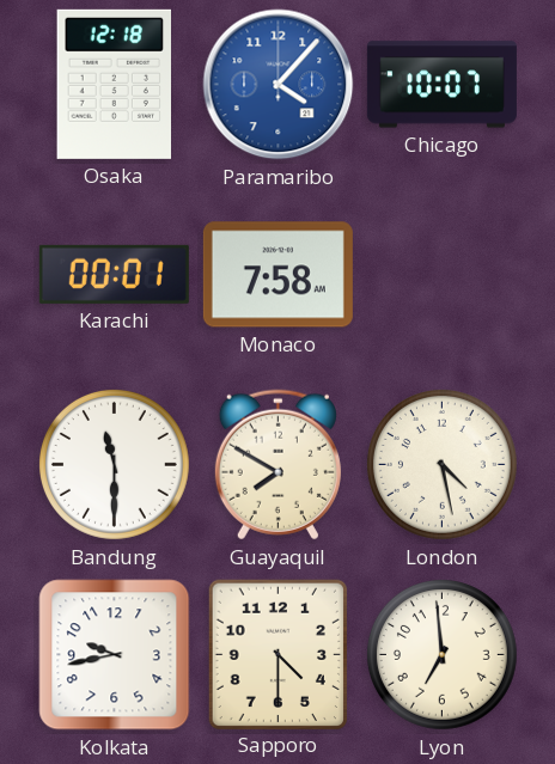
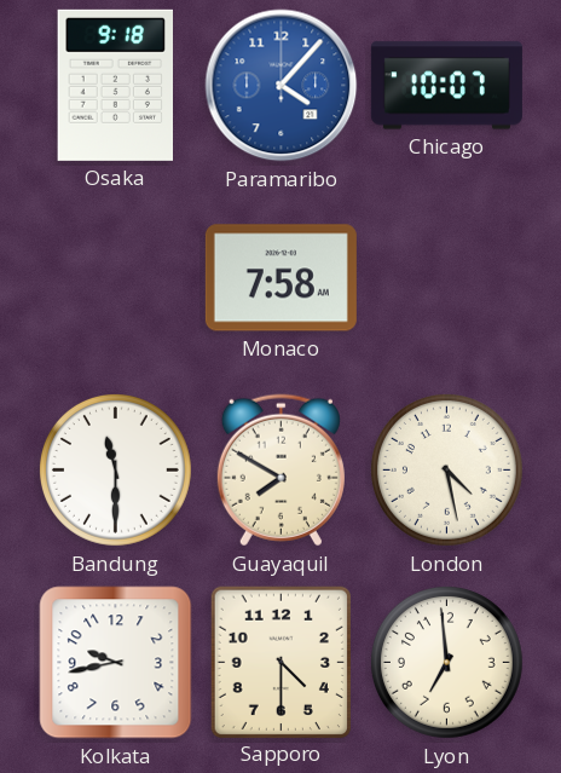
Osaka: 12:18 -> 9:18
Karachi: 00:01 -> none
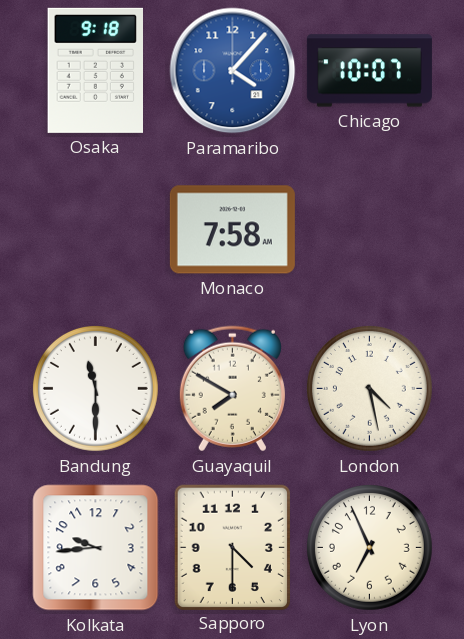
Kolkata: 9:43 -> 9:44
Lyon: 6:59 -> 6:56
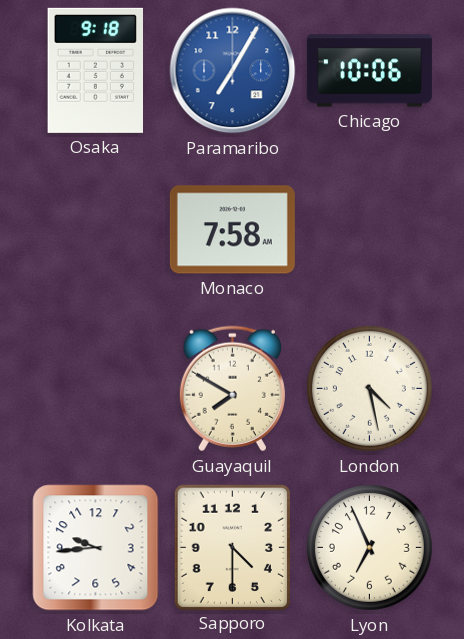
Paramaribo: 4:07 -> 7:05
Chicago: 10:07 -> 10:06
Bandung: 11:30 -> none
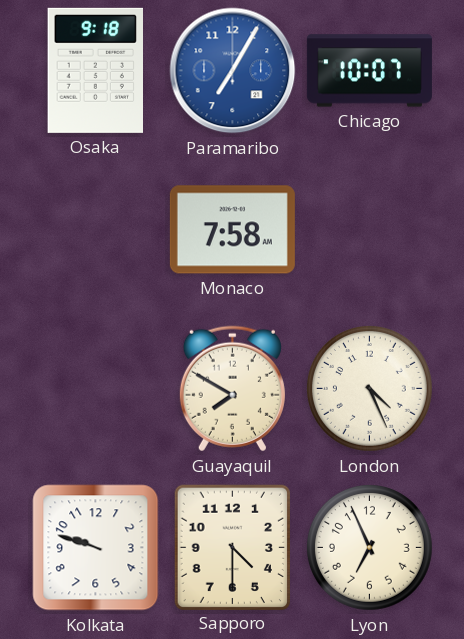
Chicago: 10:06 -> 10:07
London: 4:28 -> 4:26
Kolkata: 9:44 -> 9:48
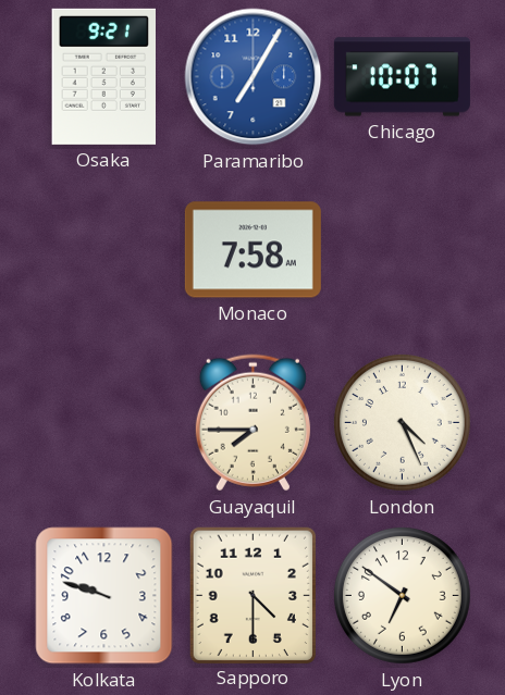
Osaka: 9:18 -> 9:21
Guayaquil: 7:50 -> 7:45
Lyon: 6:56 -> 6:51
